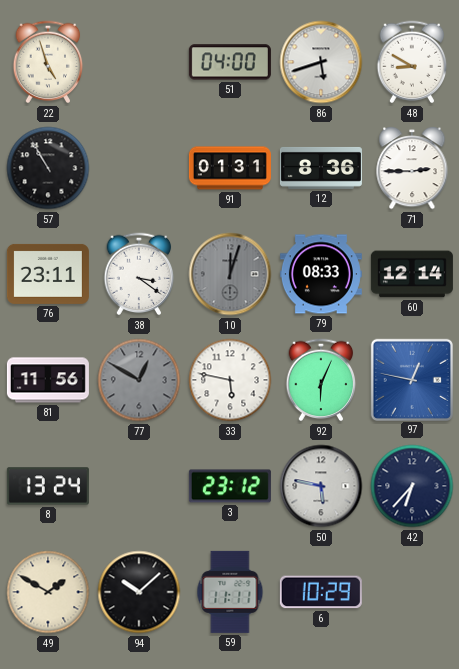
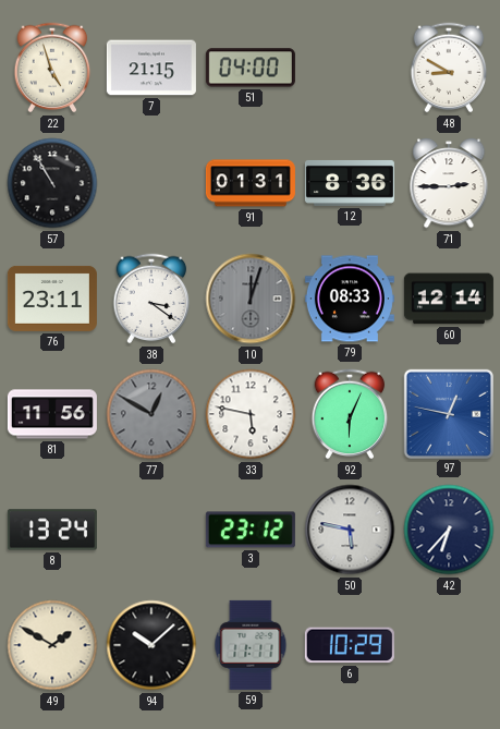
7: none -> 21:15
86: 5:42 -> none
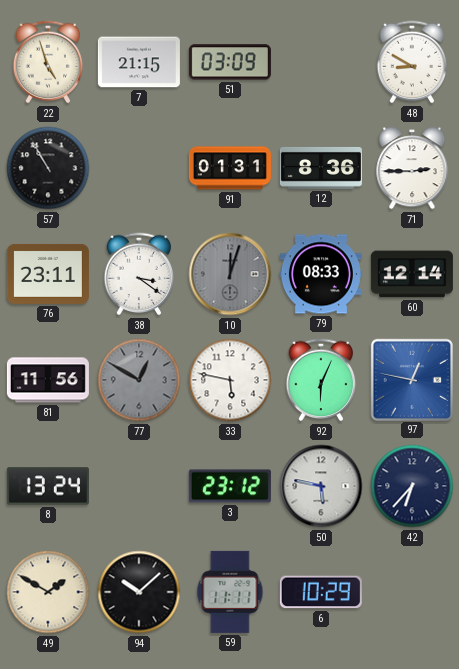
51: 04:00 -> 03:09
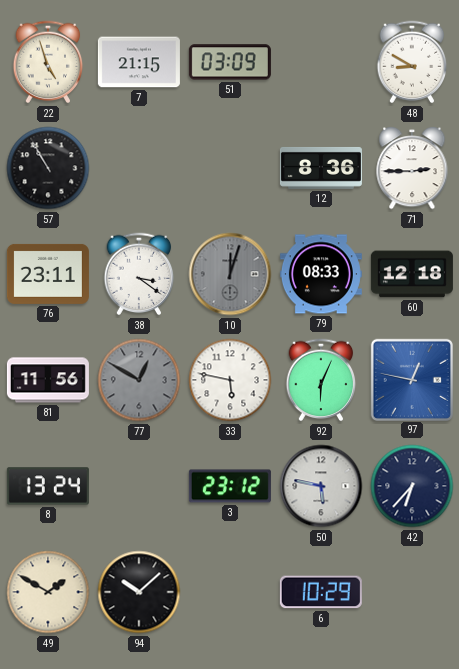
91: 01:31 -> none
60: 12:14 -> 12:18
59: 11:11 -> none
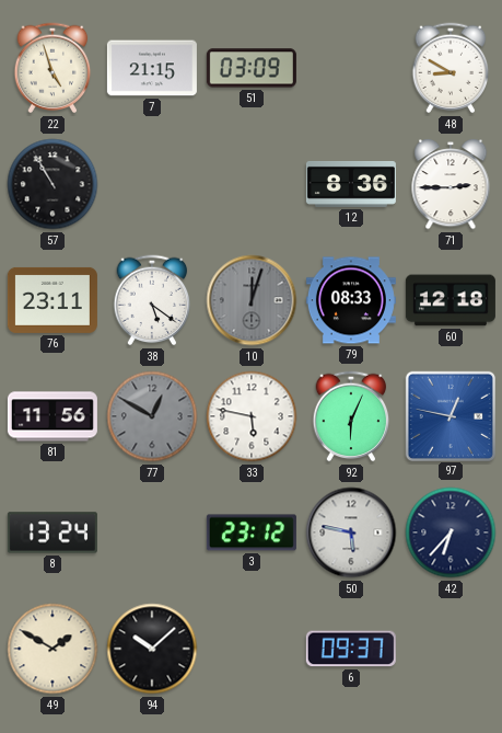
38: 3:21 -> 5:21
6: 10:29 -> 09:37
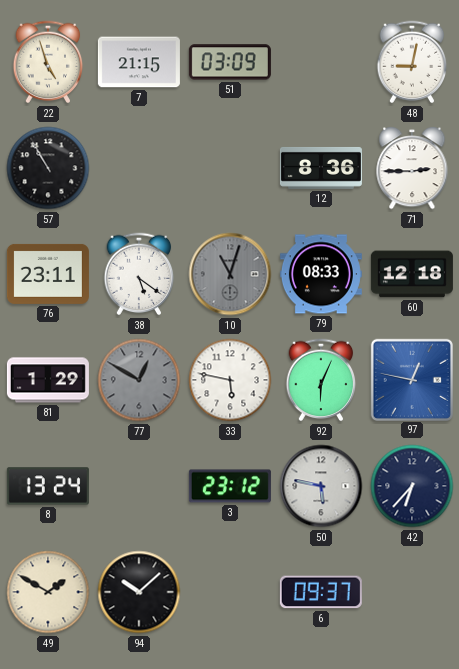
48: 8:50 -> 9:02
10: 12:03 -> 11:03
81: 11:56 -> 1:29
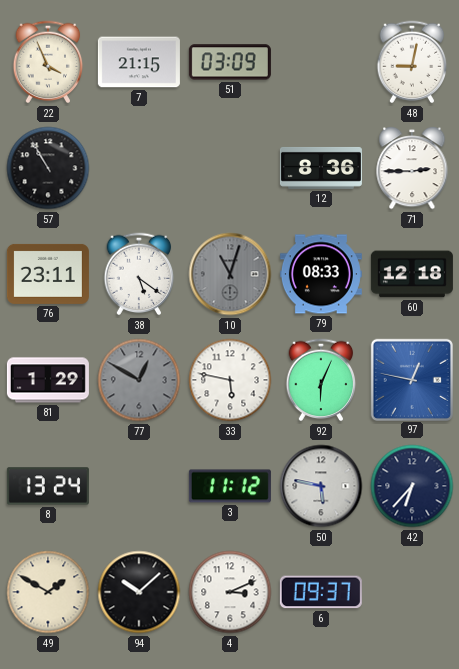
22: 4:57 -> 3:56
3: 23:12 -> 11:12
4: none -> 3:11
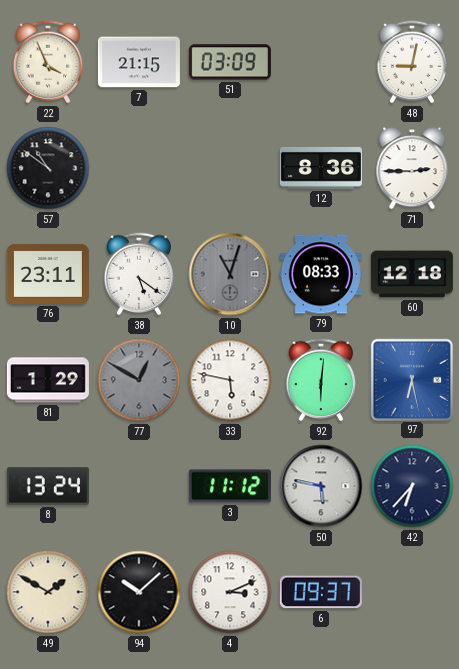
57: 10:55 -> 10:51
92: 6:04 -> 6:01
97: 12:47 -> 6:28
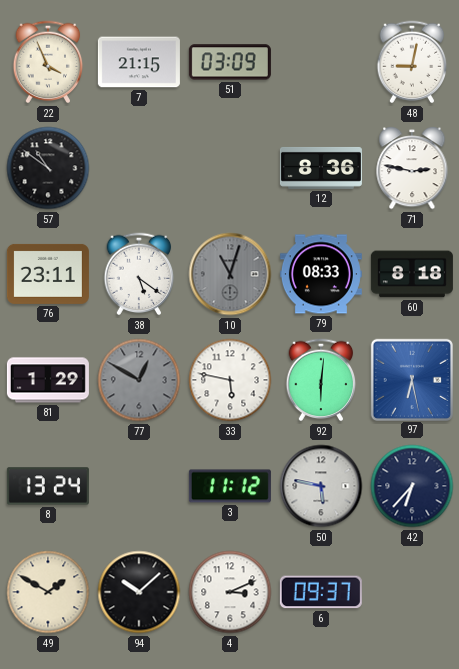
71: 2:45 -> 2:47
60: 12:18 -> 8:18
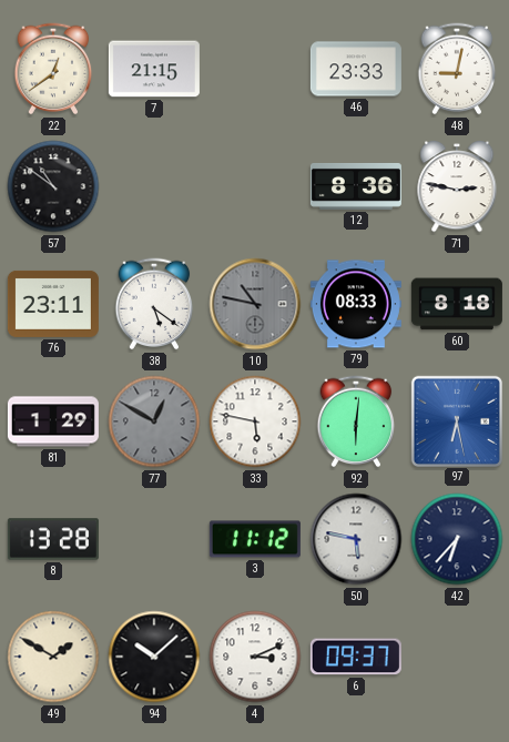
22: 3:56 -> 12:39
51: 03:09 -> none
46: none -> 23:33
10: 11:03 -> 10:47
8: 13:24 -> 13:28
